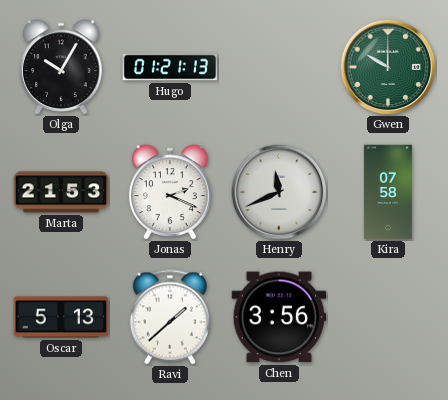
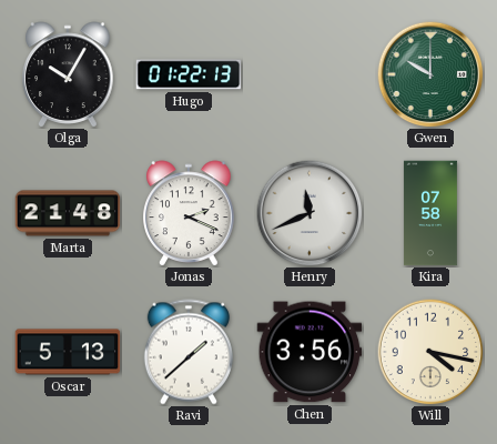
Hugo: 01:21 -> 01:22
Marta: 21:53 -> 21:48
Will: none -> 4:17
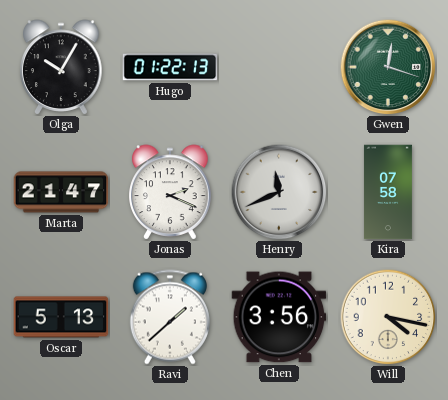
Gwen: 10:00 -> 12:18
Marta: 21:48 -> 21:47
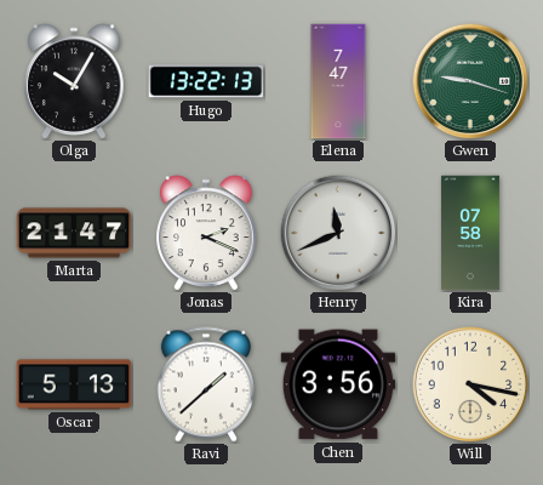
Hugo: 01:22 -> 13:22
Elena: none -> 7:47
Gwen: 12:18 -> 9:18
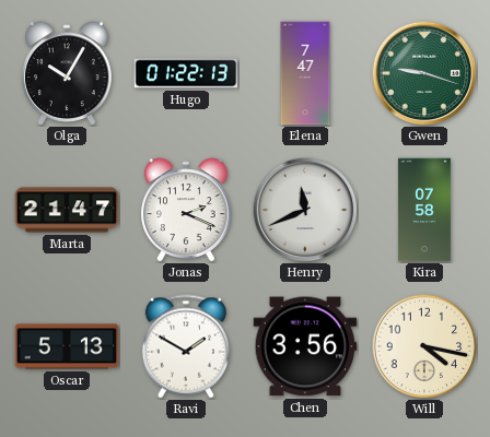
Hugo: 13:22 -> 01:22
Ravi: 1:38 -> 1:50
